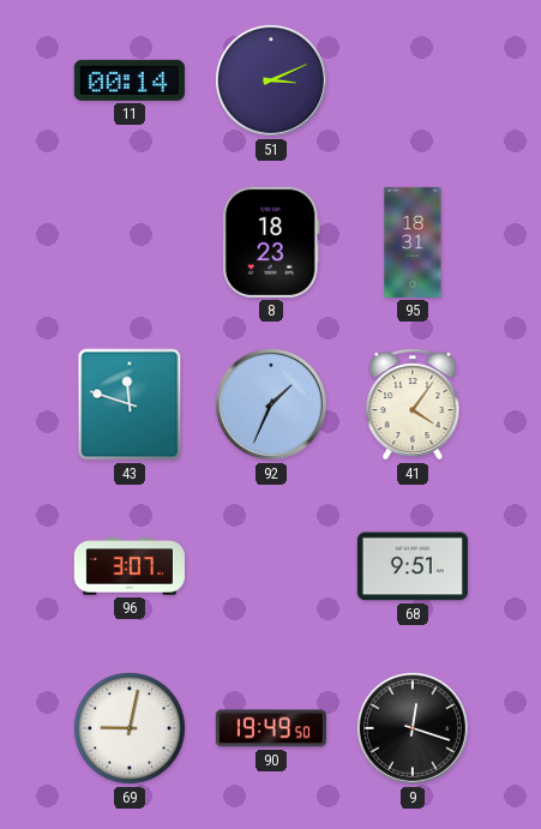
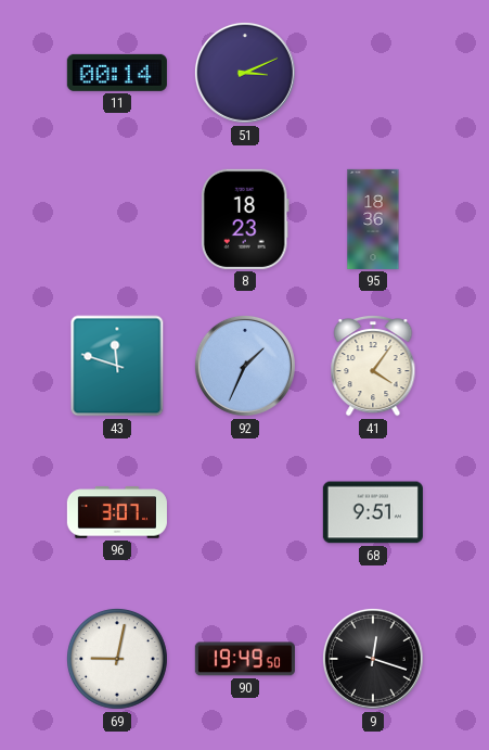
95: 18:31 -> 18:36
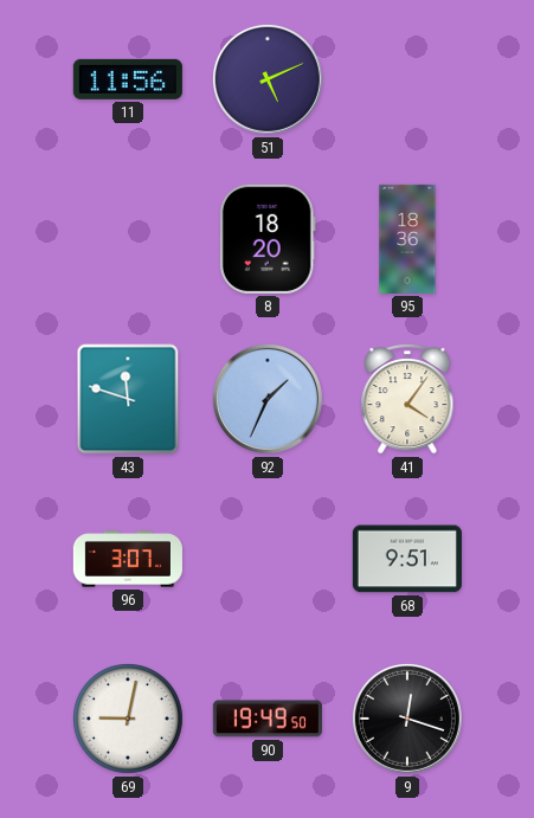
11: 00:14 -> 11:56
51: 3:11 -> 5:11
8: 18:23 -> 18:20
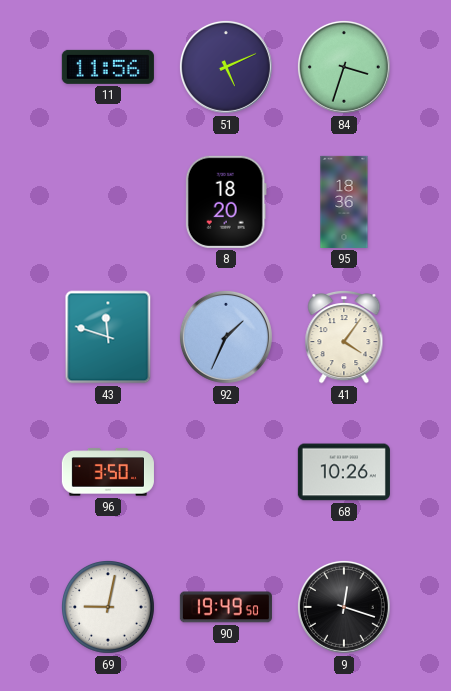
84: none -> 3:33
96: 3:07 -> 3:50
68: 9:51 -> 10:26
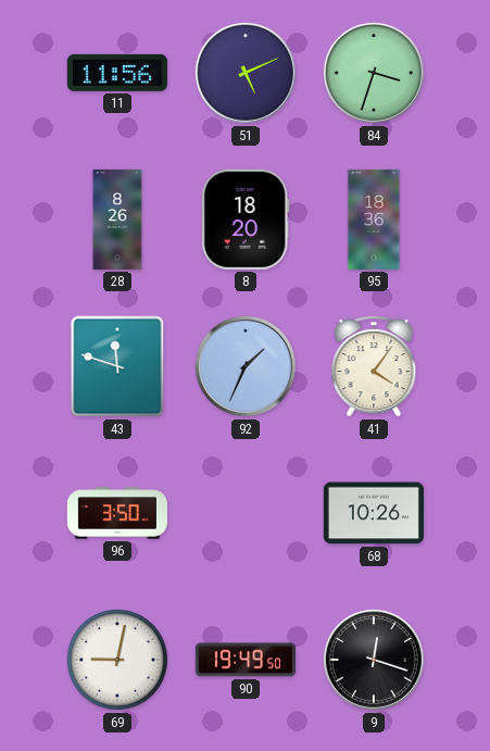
28: none -> 8:26
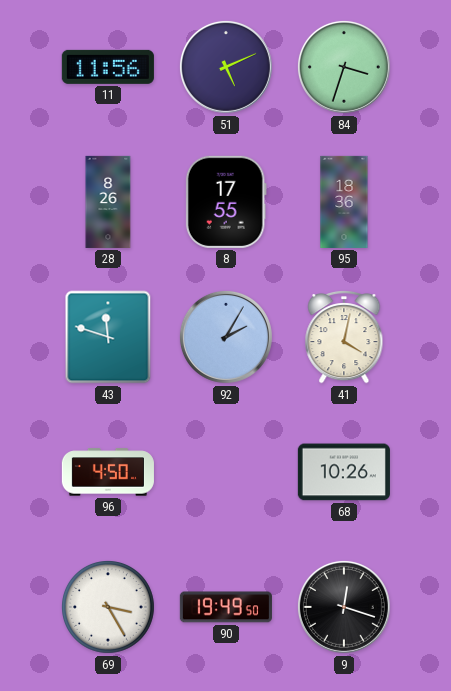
8: 18:20 -> 17:55
92: 1:34 -> 2:05
41: 4:06 -> 4:02
96: 3:50 -> 4:50
69: 9:02 -> 3:25
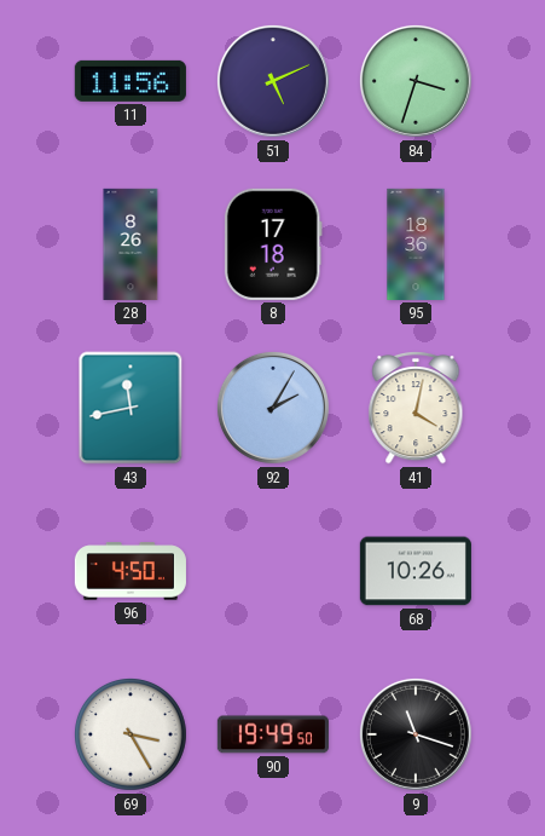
8: 17:55 -> 17:18
43: 11:48 -> 11:43
9: 12:18 -> 11:18
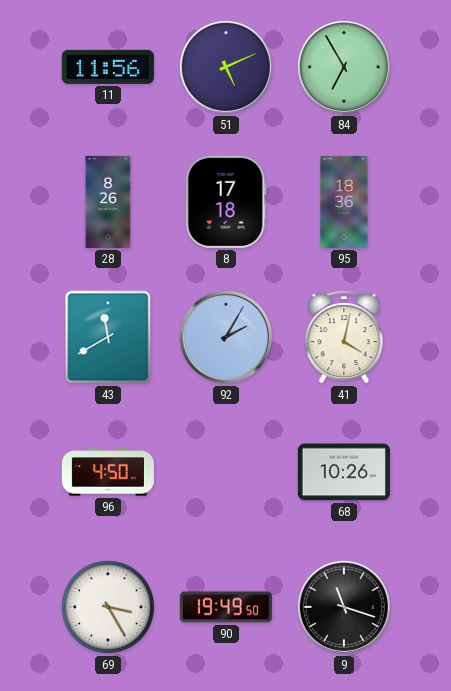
84: 3:33 -> 6:55
43: 11:43 -> 11:40
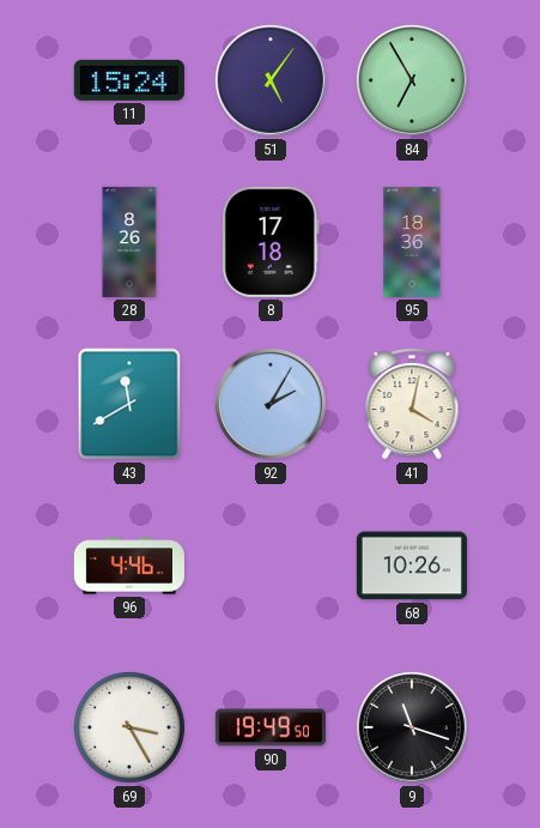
11: 11:56 -> 15:24
51: 5:11 -> 5:06
96: 4:50 -> 4:46
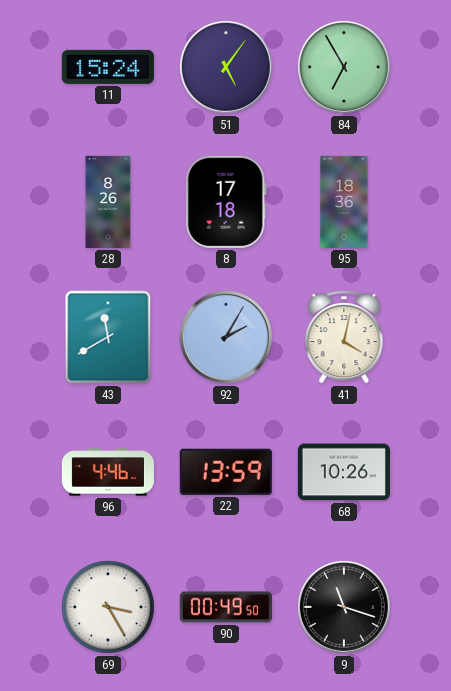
22: none -> 13:59
90: 19:49 -> 00:49
